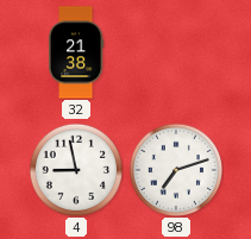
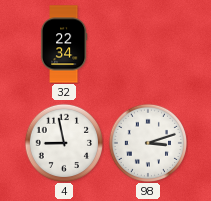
32: 21:38 -> 22:34
98: 7:12 -> 3:12
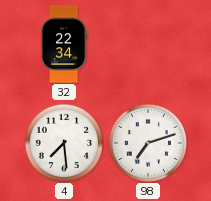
4: 8:58 -> 7:29
98: 3:12 -> 7:12
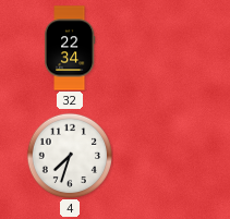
4: 7:29 -> 7:33
98: 7:12 -> none
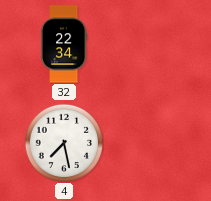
4: 7:33 -> 7:28
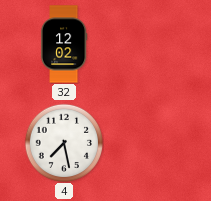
32: 22:34 -> 12:02
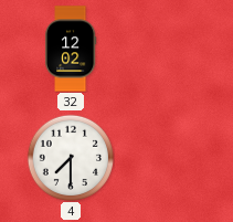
4: 7:28 -> 7:30
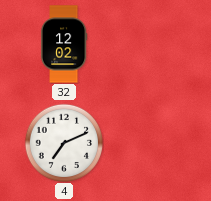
4: 7:30 -> 7:11
